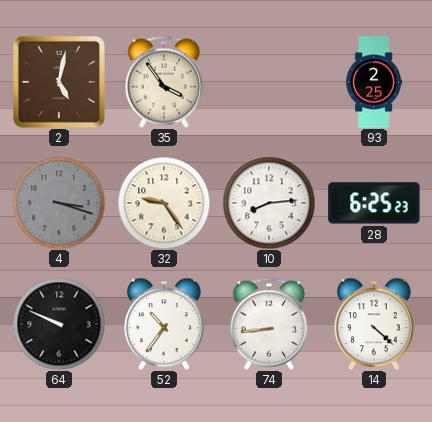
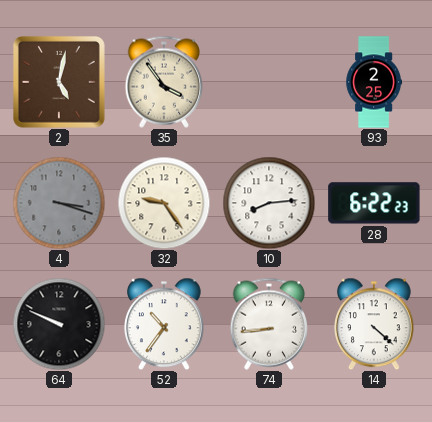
28: 6:25 -> 6:22
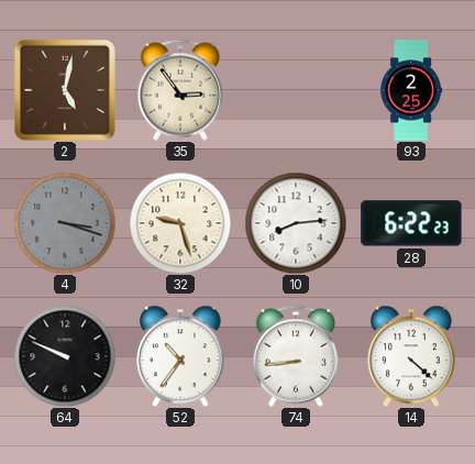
35: 3:54 -> 2:54
32: 9:24 -> 9:27
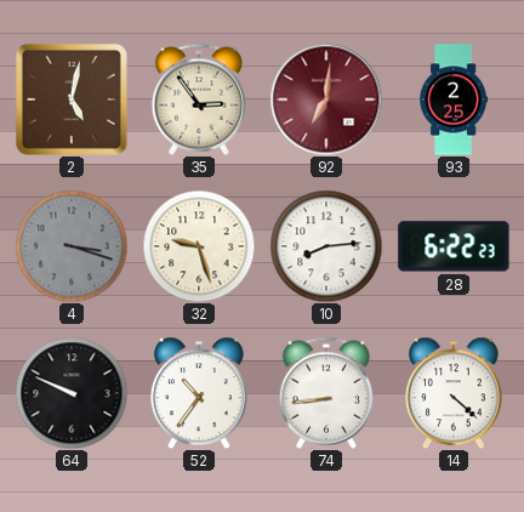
92: none -> 7:01
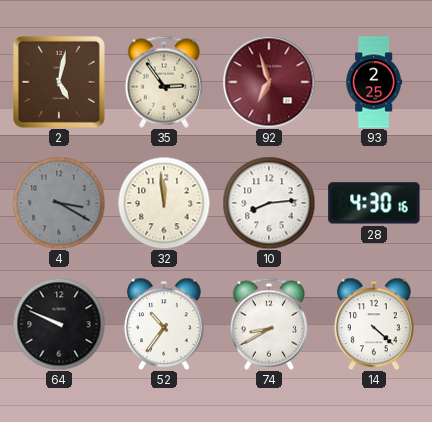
92: 7:01 -> 6:57
4: 3:18 -> 3:20
32: 9:27 -> 11:59
28: 6:22 -> 4:30
74: 8:44 -> 8:40
